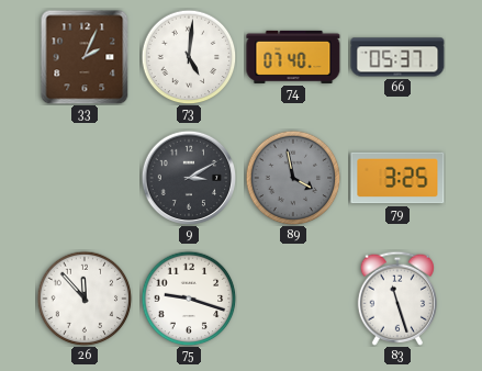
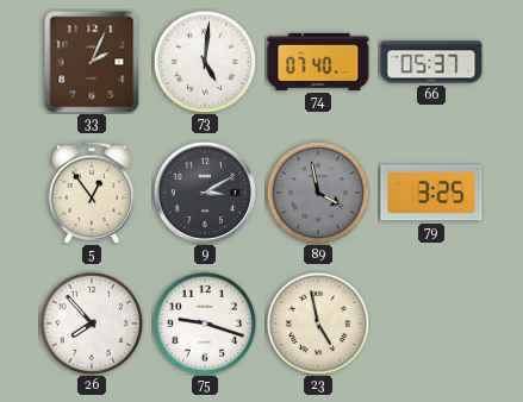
5: none -> 12:54
26: 11:53 -> 7:53
23: none -> 4:58
83: 11:27 -> none
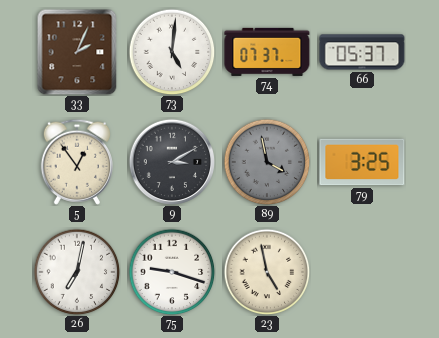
74: 07:40 -> 07:37
26: 7:53 -> 7:02
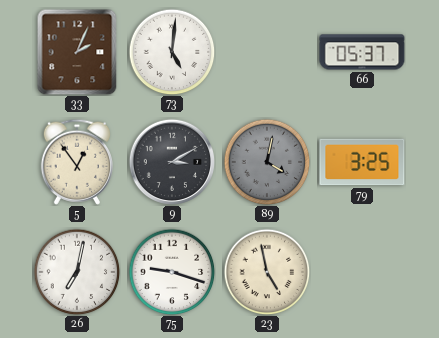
74: 07:37 -> none
89: 3:58 -> 4:02
